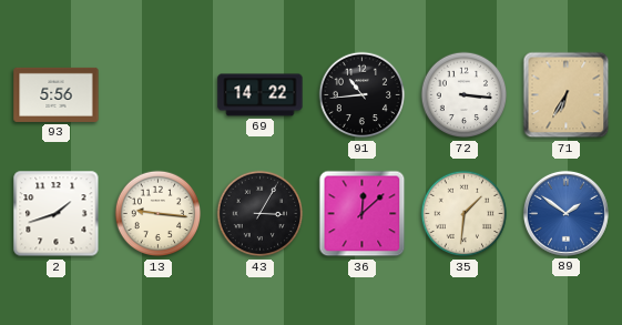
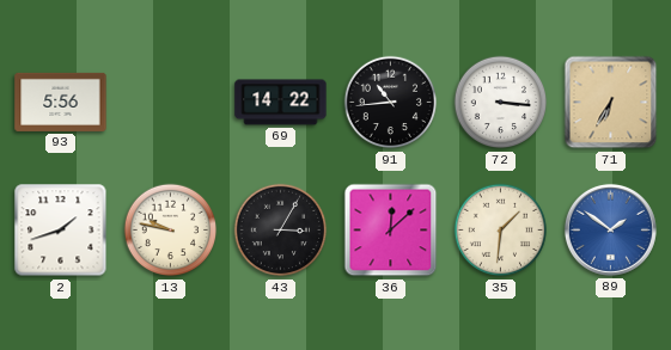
13: 9:16 -> 9:47
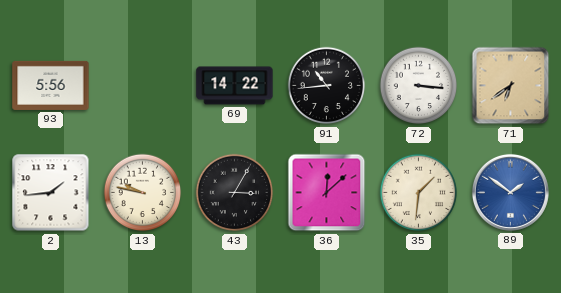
71: 6:35 -> 6:39
2: 1:42 -> 1:44
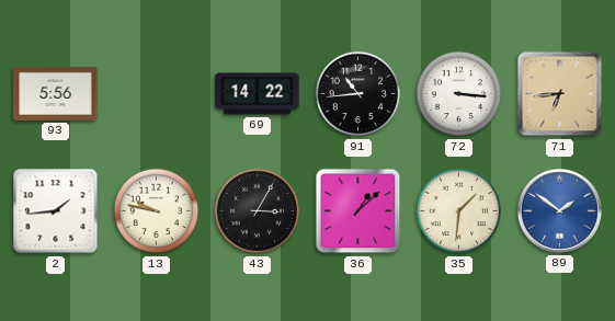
71: 6:39 -> 6:44
36: 12:08 -> 1:08
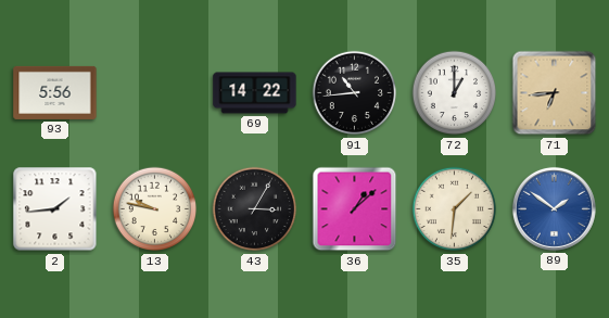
72: 3:16 -> 1:00
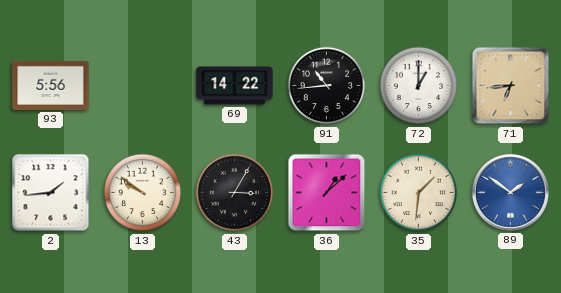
13: 9:47 -> 9:51
